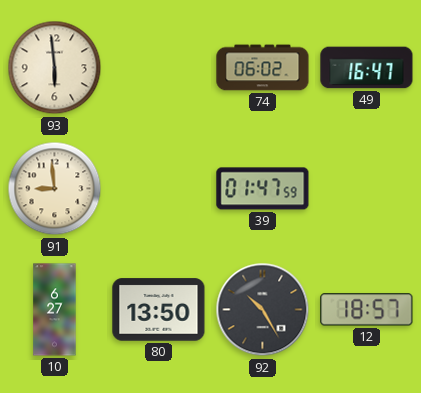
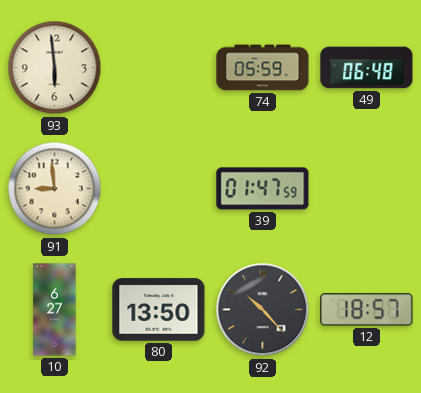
74: 06:02 -> 05:59
49: 16:47 -> 06:48
92: 10:25 -> 10:23
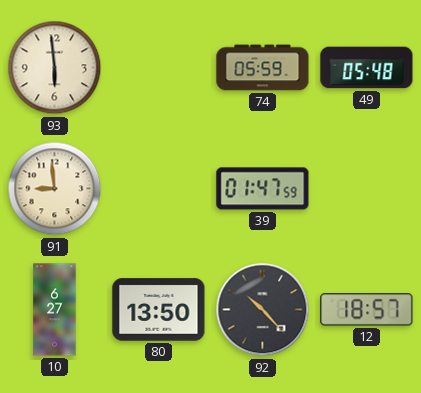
49: 06:48 -> 05:48
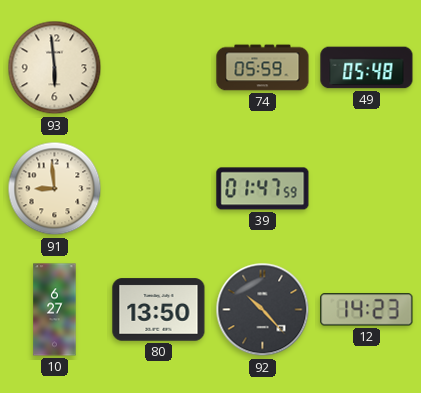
12: 18:57 -> 14:23
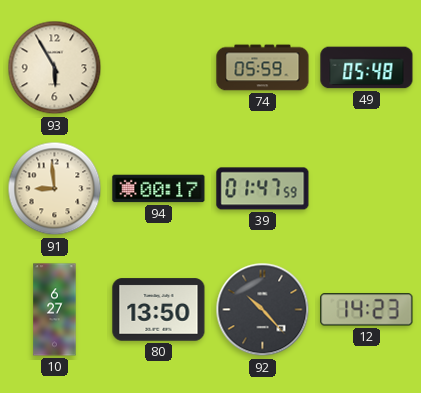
93: 5:59 -> 5:55
94: none -> 00:17
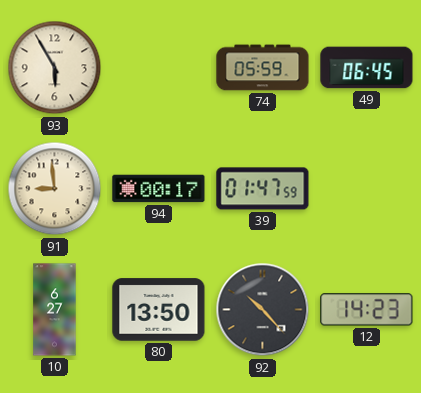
49: 05:48 -> 06:45
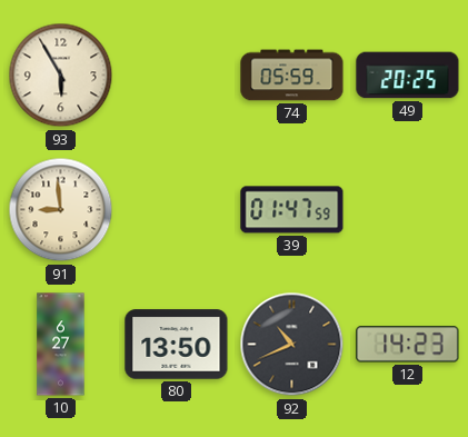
49: 06:45 -> 20:25
94: 00:17 -> none
92: 10:23 -> 10:41
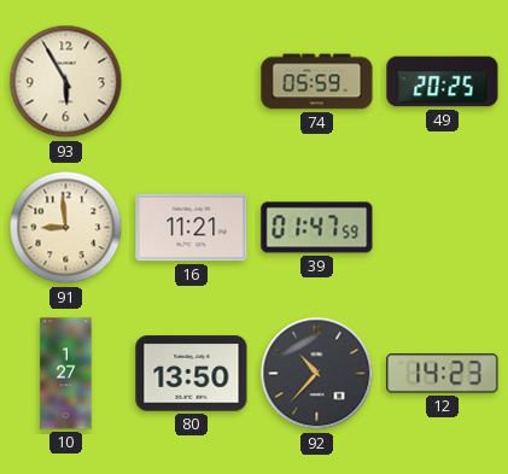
16: none -> 11:21
10: 6:27 -> 1:27
92: 10:41 -> 10:37
